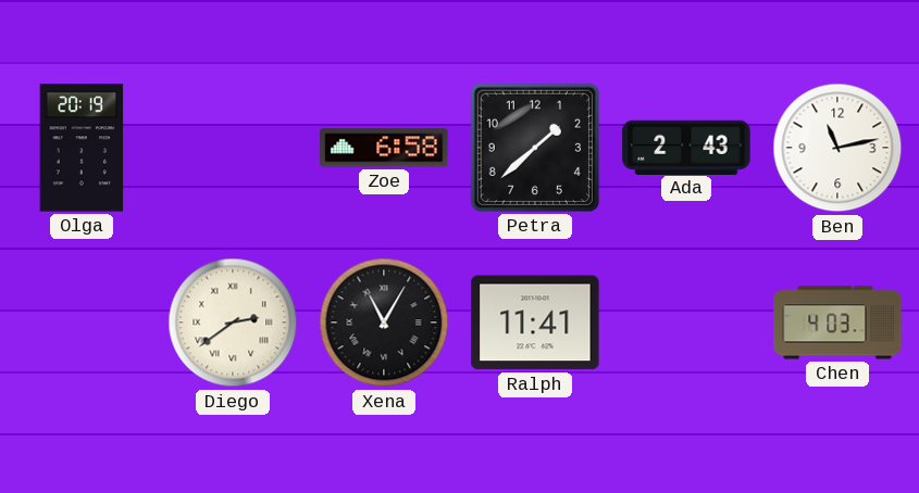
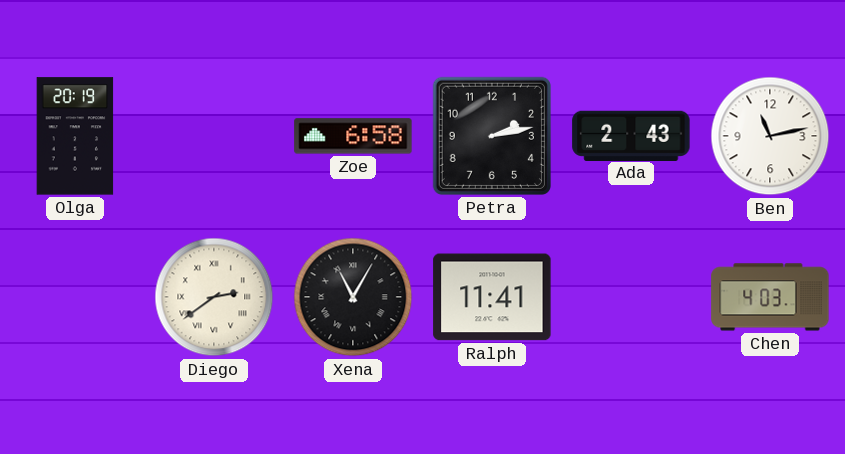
Petra: 1:38 -> 2:13
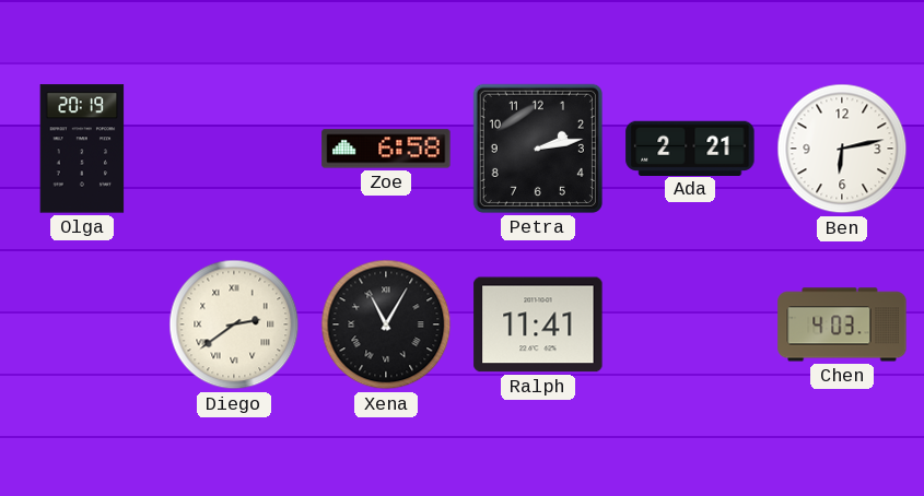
Ada: 2:43 -> 2:21
Ben: 11:13 -> 6:13
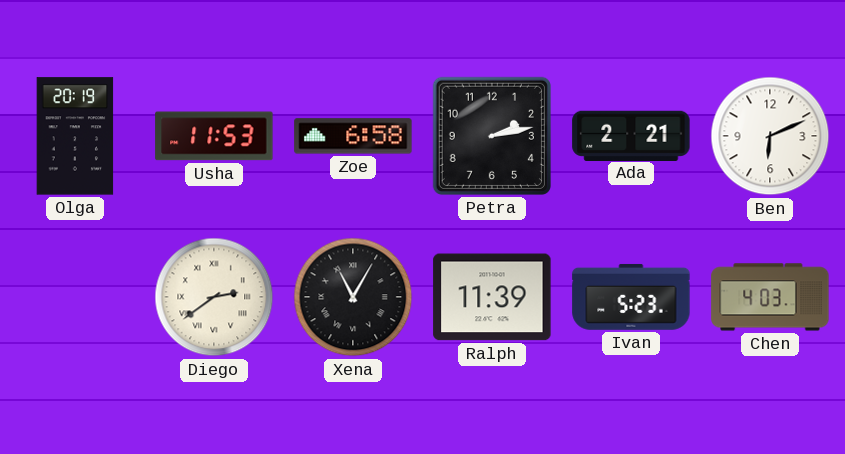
Usha: none -> 11:53
Ben: 6:13 -> 6:11
Ralph: 11:41 -> 11:39
Ivan: none -> 5:23
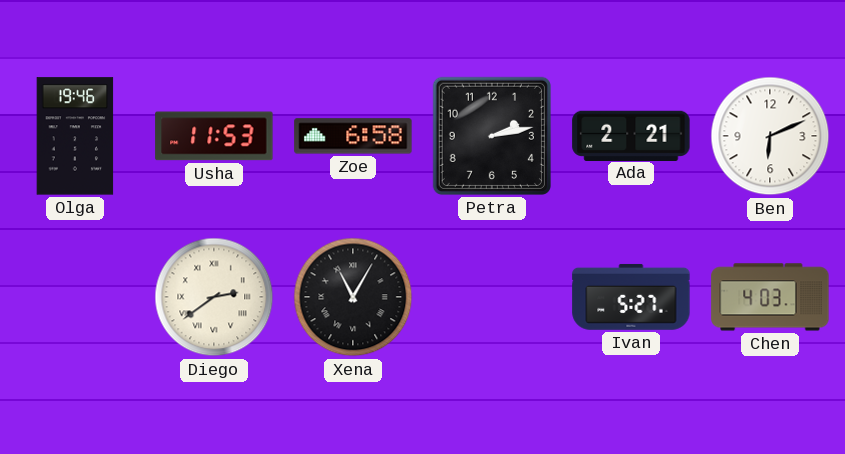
Olga: 20:19 -> 19:46
Ralph: 11:39 -> none
Ivan: 5:23 -> 5:27
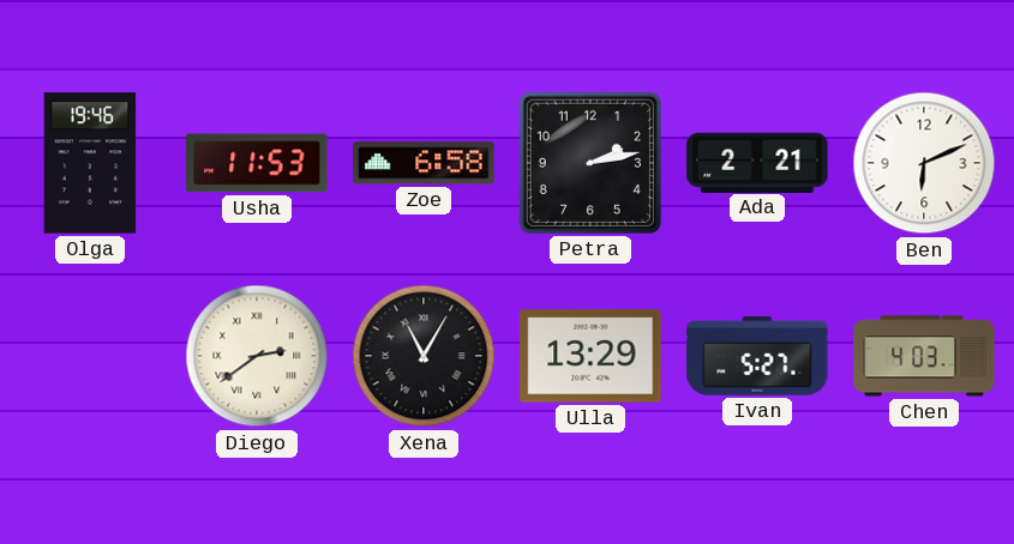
Ulla: none -> 13:29
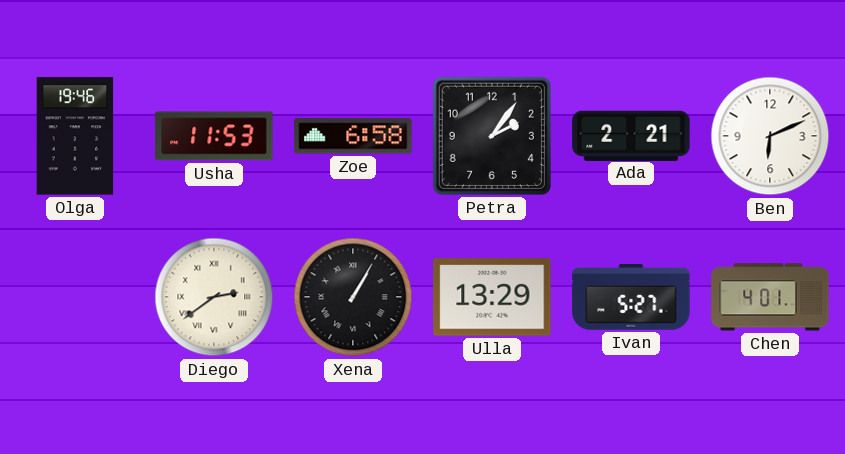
Petra: 2:13 -> 2:06
Xena: 11:05 -> 1:05
Chen: 4:03 -> 4:01
